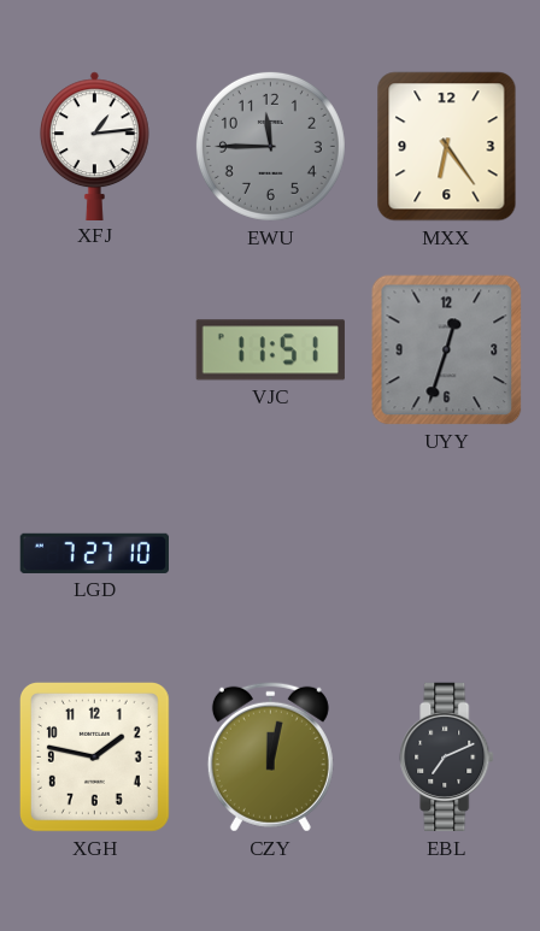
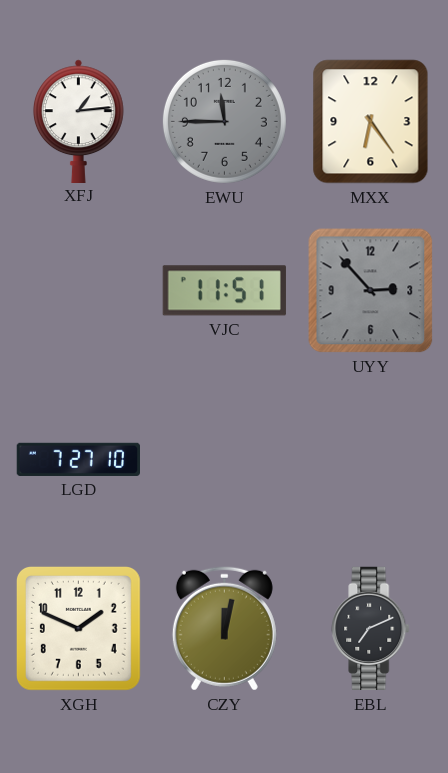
UYY: 12:33 -> 2:53
XGH: 1:47 -> 1:49
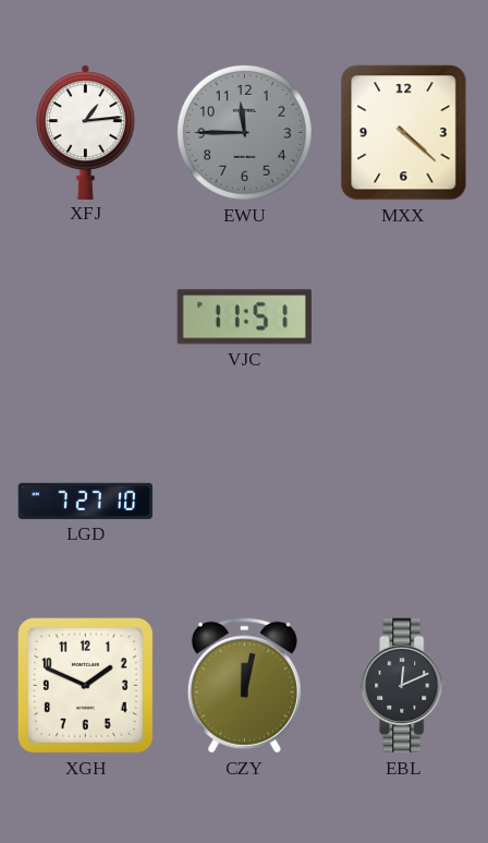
MXX: 6:24 -> 4:22
UYY: 2:53 -> none
EBL: 7:11 -> 12:11
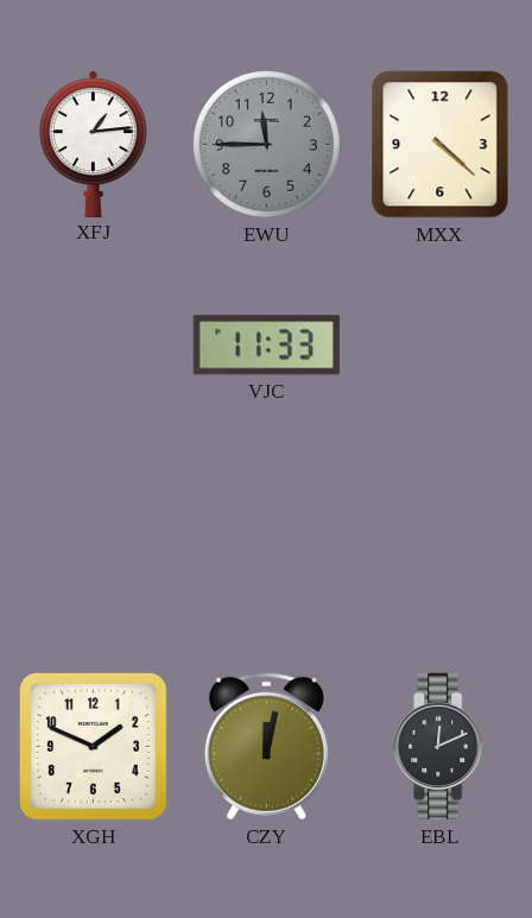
VJC: 11:51 -> 11:33
LGD: 7:27 -> none
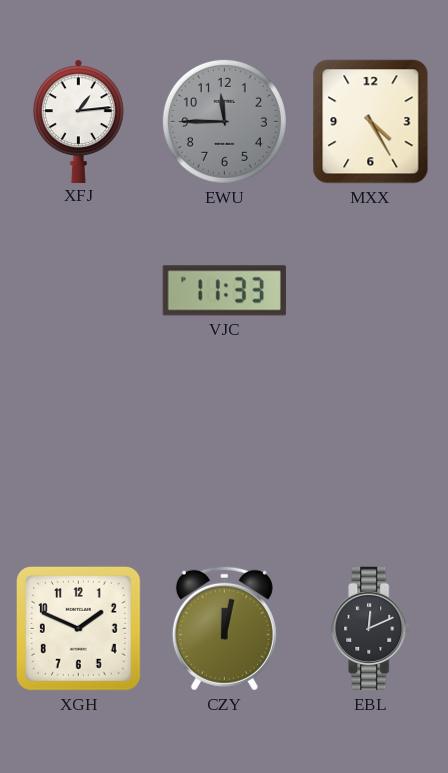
MXX: 4:22 -> 4:25
